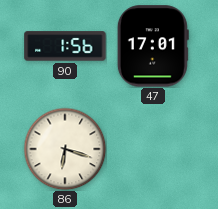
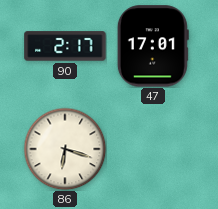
90: 1:56 -> 2:17
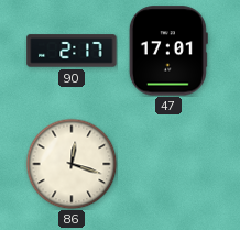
86: 6:18 -> 12:18
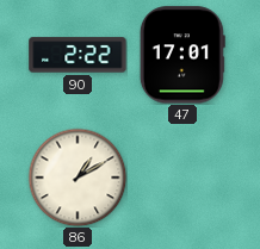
90: 2:17 -> 2:22
86: 12:18 -> 1:10
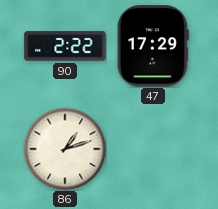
47: 17:01 -> 17:29
86: 1:10 -> 1:12
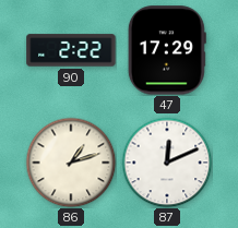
87: none -> 12:11
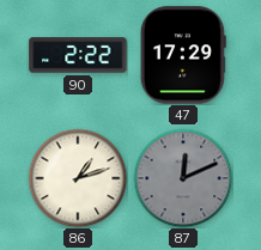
87 dial: white -> grey
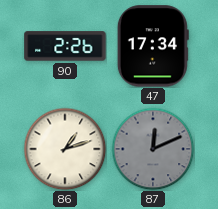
90: 2:22 -> 2:26
47: 17:29 -> 17:34
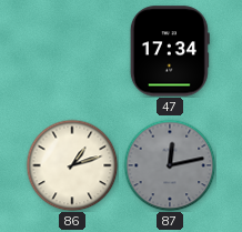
90: 2:26 -> none
87: 12:11 -> 12:13
